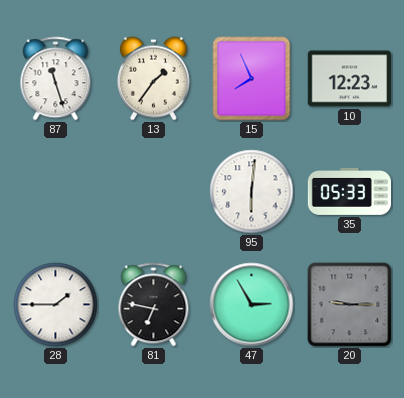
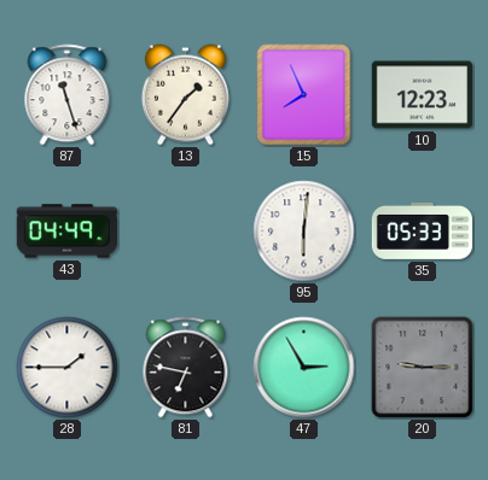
43: none -> 04:49
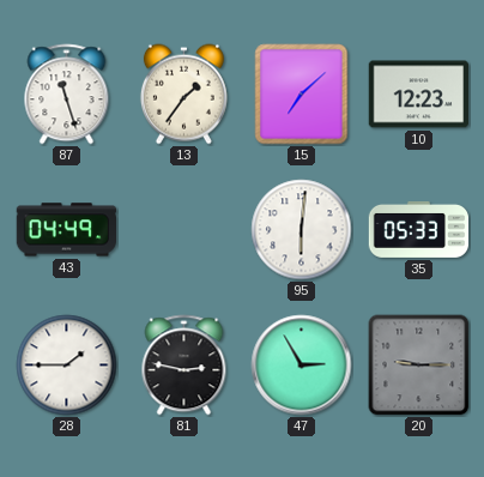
15: 7:56 -> 7:08
81: 6:47 -> 2:47
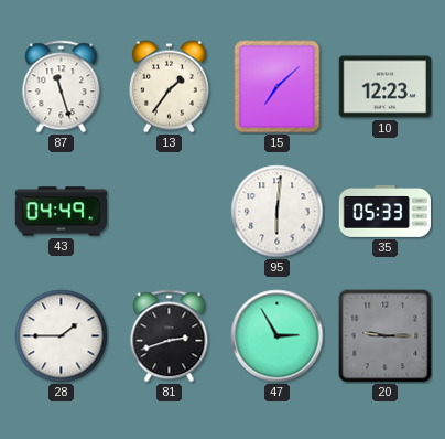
81: 2:47 -> 2:42
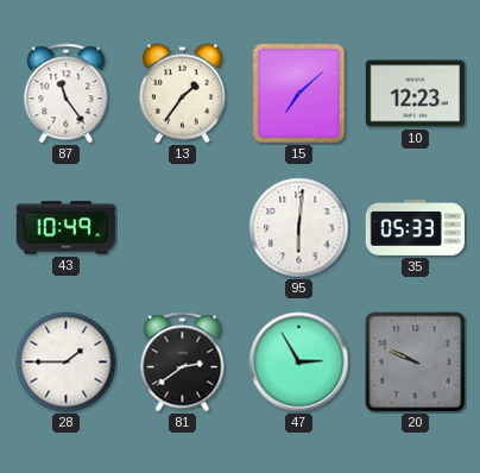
87: 11:27 -> 11:24
43: 04:49 -> 10:49
81: 2:42 -> 2:39
20: 9:15 -> 9:49
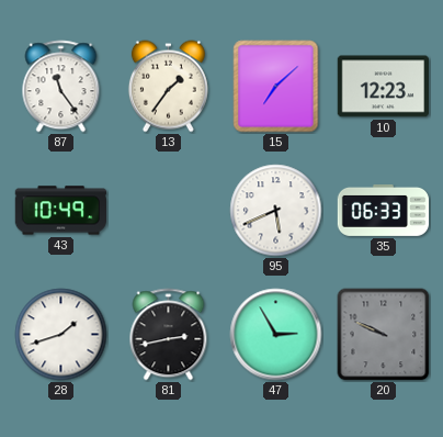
95: 6:01 -> 5:41
35: 05:33 -> 06:33
28: 1:45 -> 1:42
81: 2:39 -> 2:43
